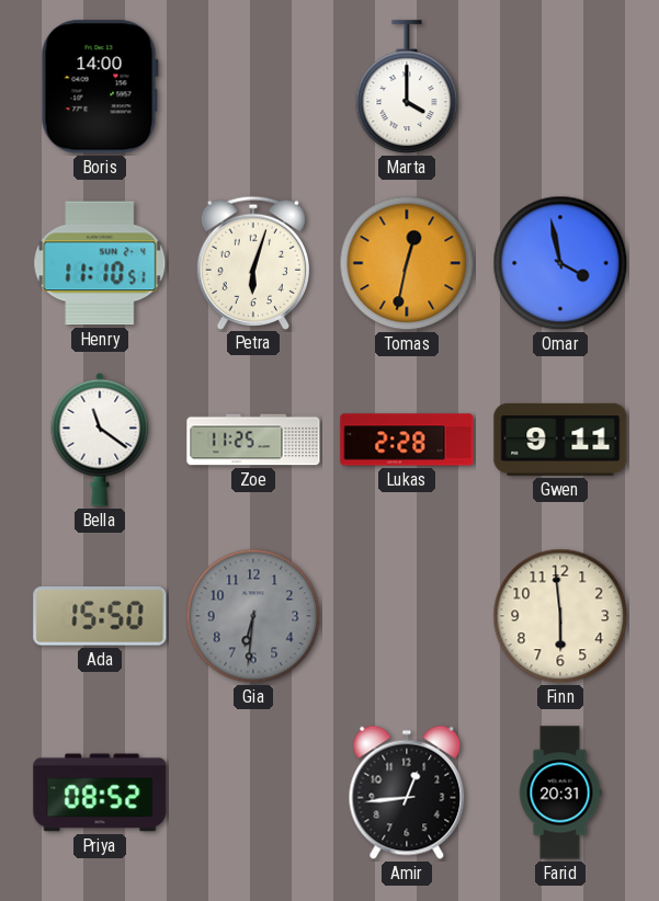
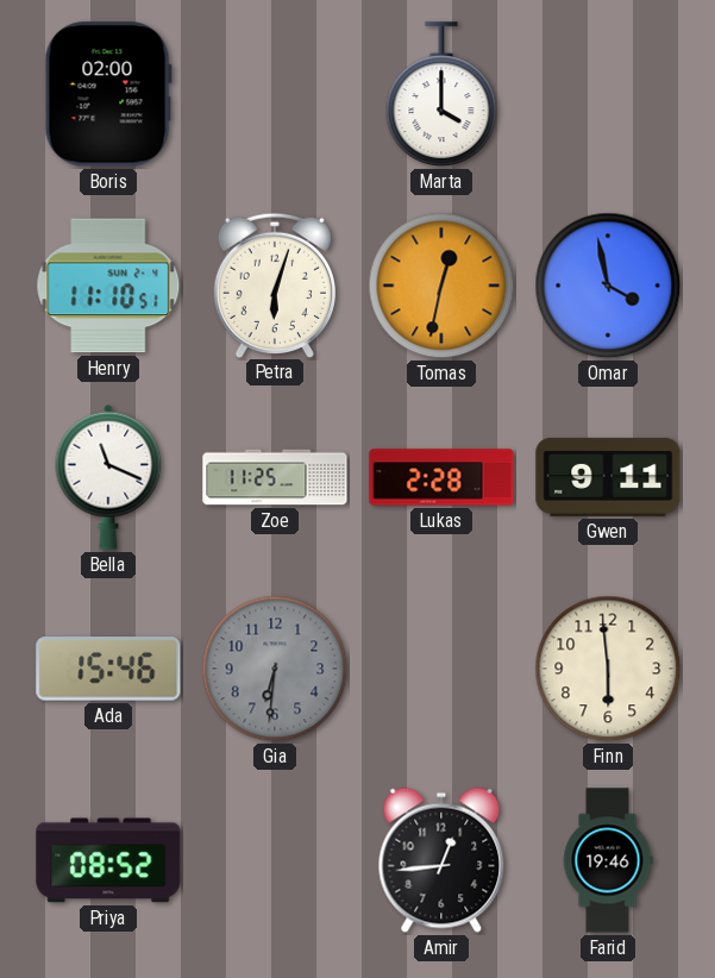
Boris: 14:00 -> 02:00
Bella: 11:21 -> 11:19
Ada: 15:50 -> 15:46
Farid: 20:31 -> 19:46
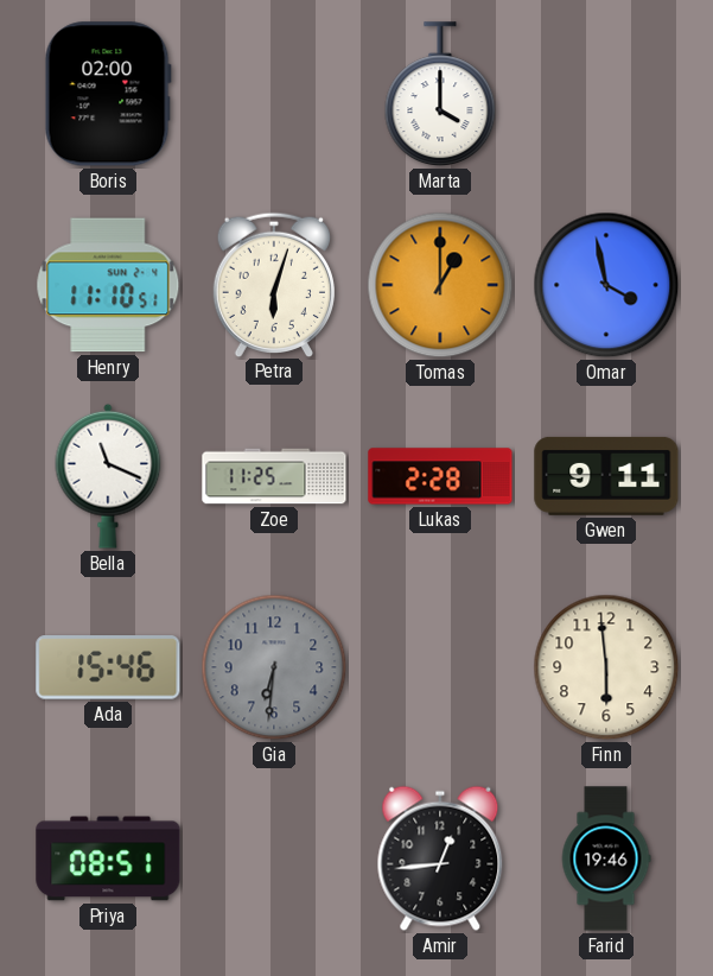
Tomas: 12:32 -> 1:00
Priya: 08:52 -> 08:51
